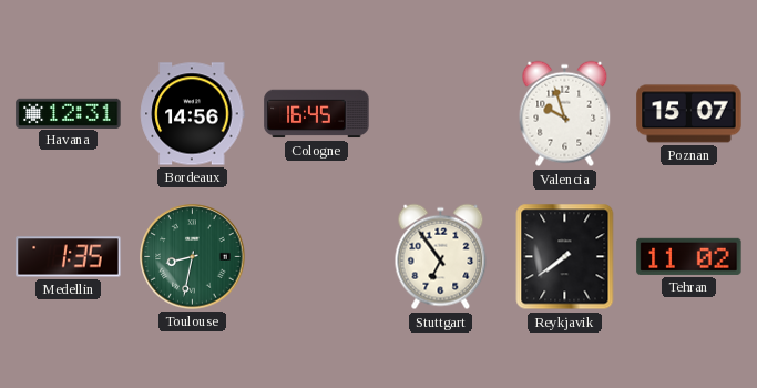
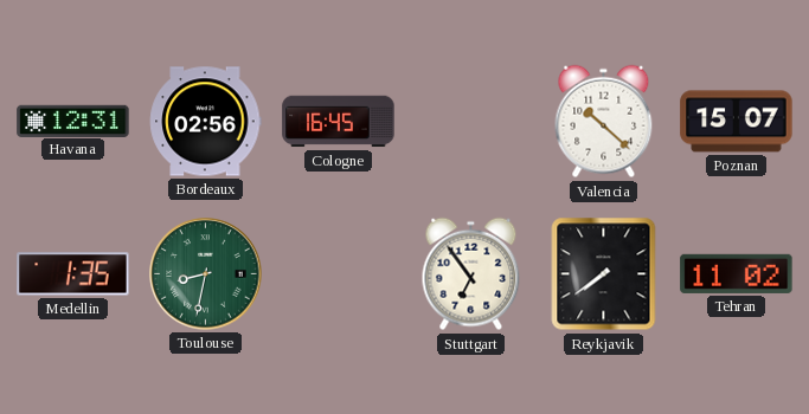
Bordeaux: 14:56 -> 02:56
Valencia: 9:57 -> 10:22
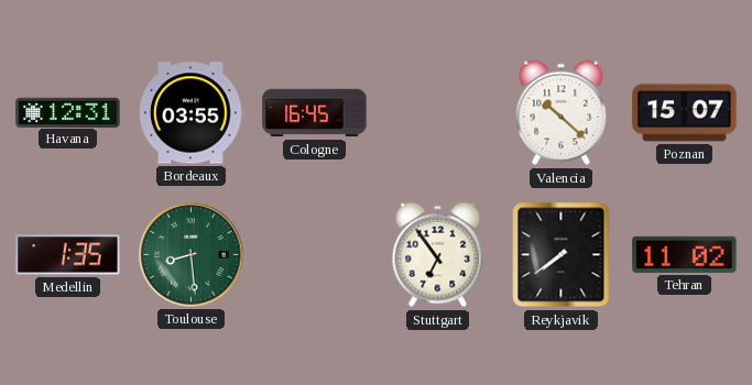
Bordeaux: 02:56 -> 03:55
Toulouse: 8:32 -> 8:29
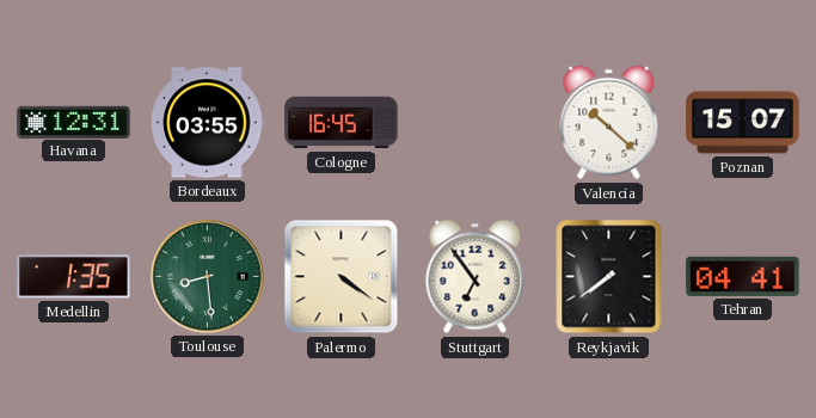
Palermo: none -> 4:21
Tehran: 11:02 -> 04:41
